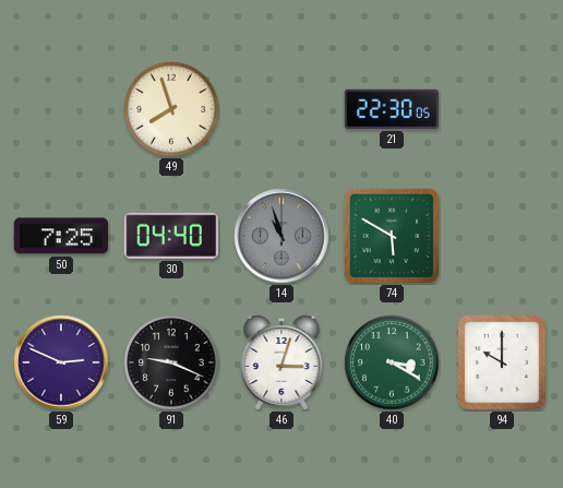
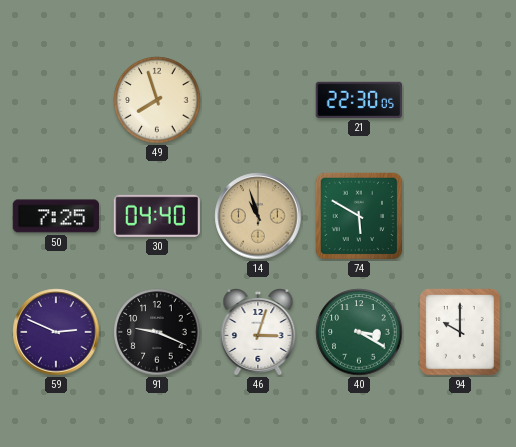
14 dial: grey -> champagne
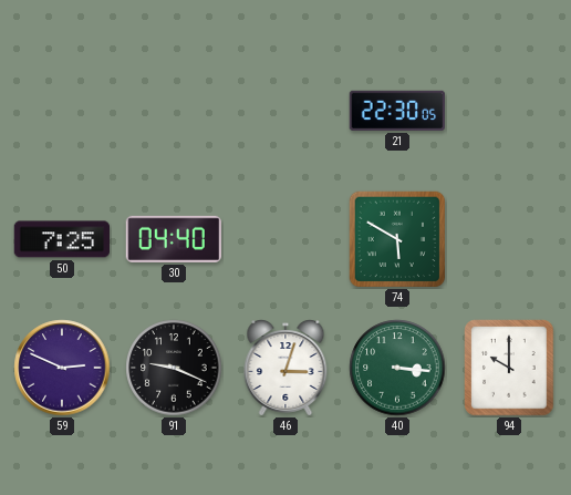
49: 7:57 -> none
14: 10:57 -> none
40: 3:20 -> 3:16
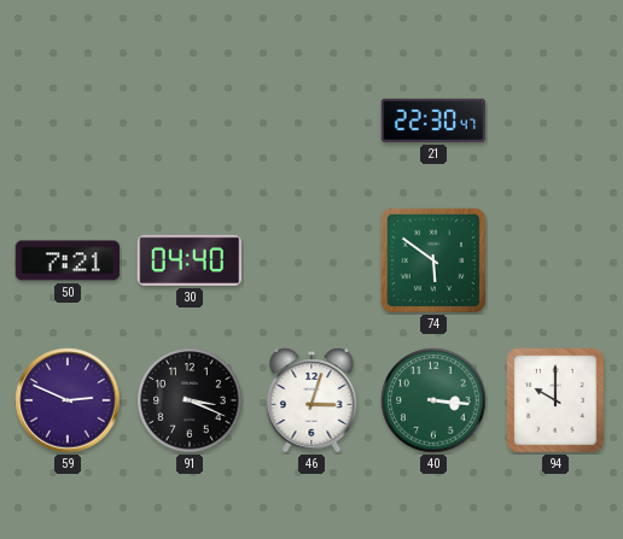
21: 22:30:05 -> 22:30:47
50: 7:25 -> 7:21
74: 5:50 -> 5:51
91: 9:19 -> 3:19
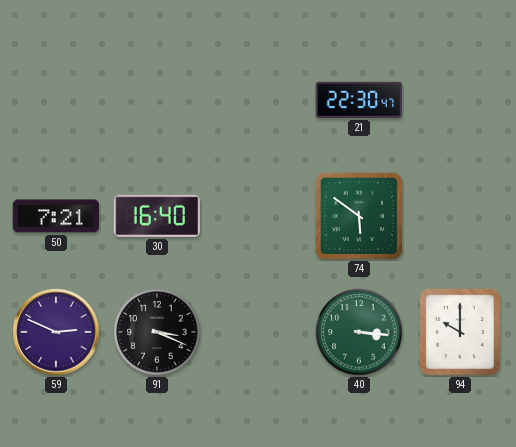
30: 04:40 -> 16:40
46: 3:03 -> none
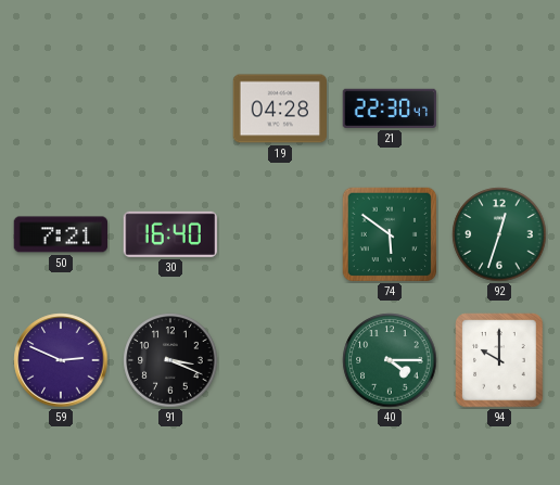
19: none -> 04:28
92: none -> 12:33
40: 3:16 -> 4:15
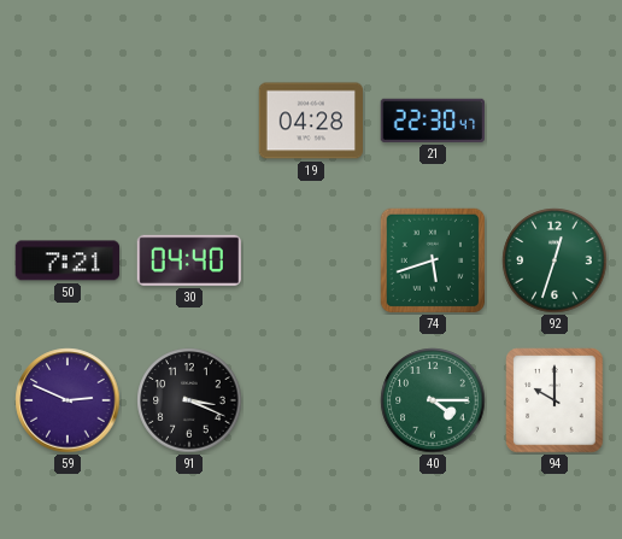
30: 16:40 -> 04:40
74: 5:51 -> 5:42
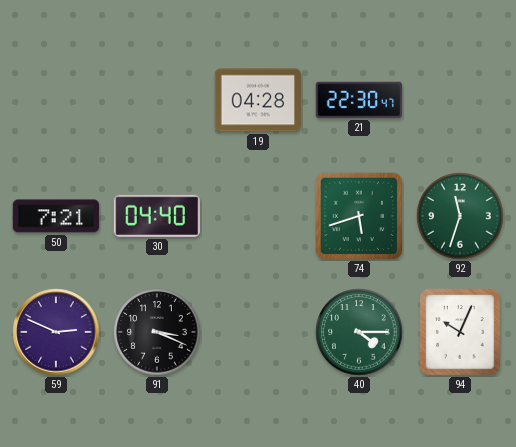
92: 12:33 -> 11:33
94: 10:00 -> 10:04
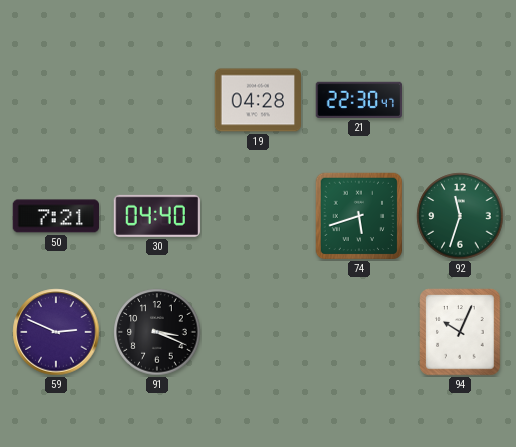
40: 4:15 -> none
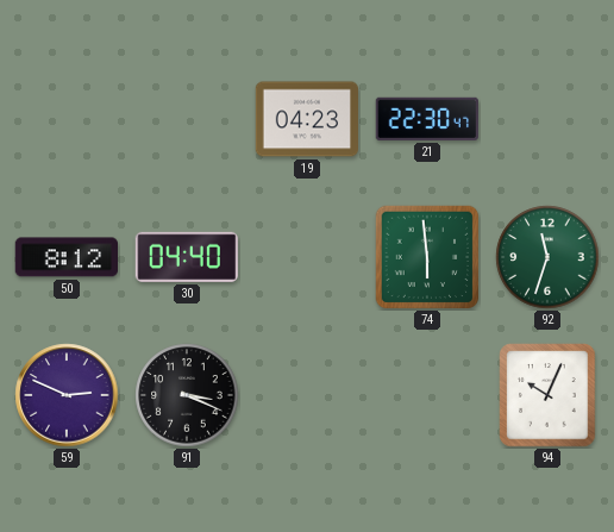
19: 04:28 -> 04:23
50: 7:21 -> 8:12
74: 5:42 -> 5:59
